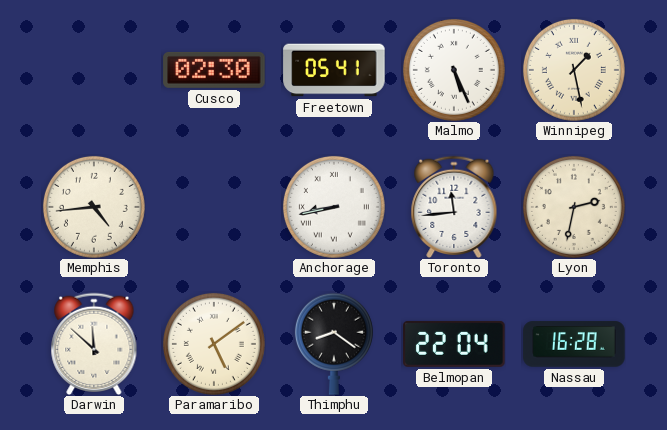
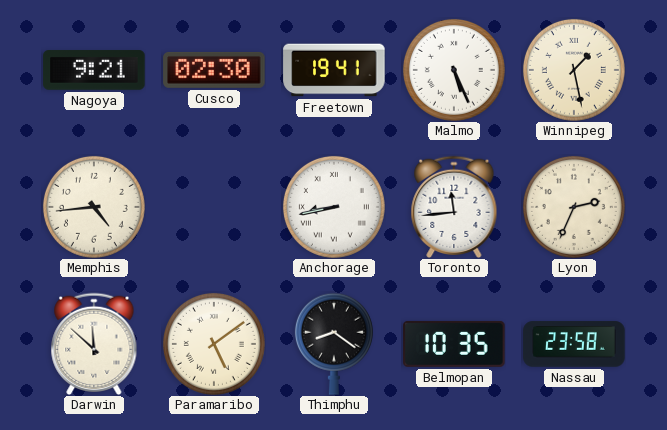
Nagoya: none -> 9:21
Freetown: 05:41 -> 19:41
Lyon: 2:32 -> 2:34
Belmopan: 22:04 -> 10:35
Nassau: 16:28 -> 23:58
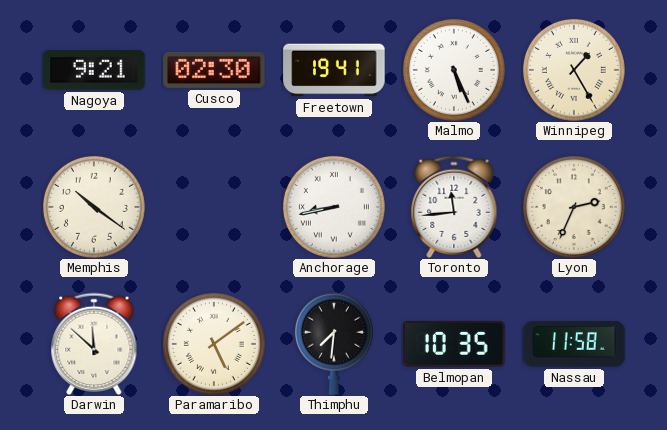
Winnipeg: 1:28 -> 1:25
Memphis: 4:44 -> 10:21
Thimphu: 8:21 -> 7:31
Nassau: 23:58 -> 11:58
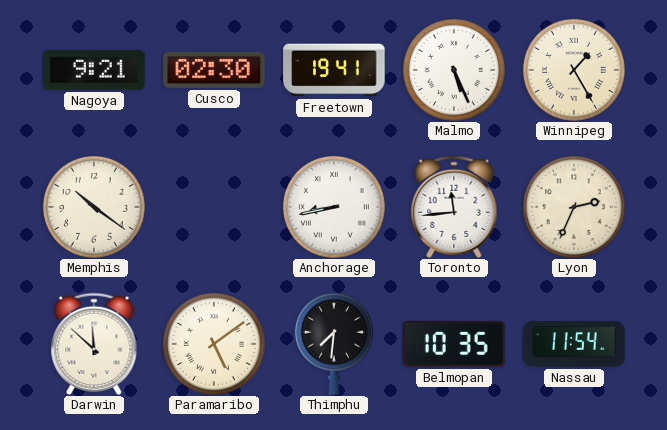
Nassau: 11:58 -> 11:54
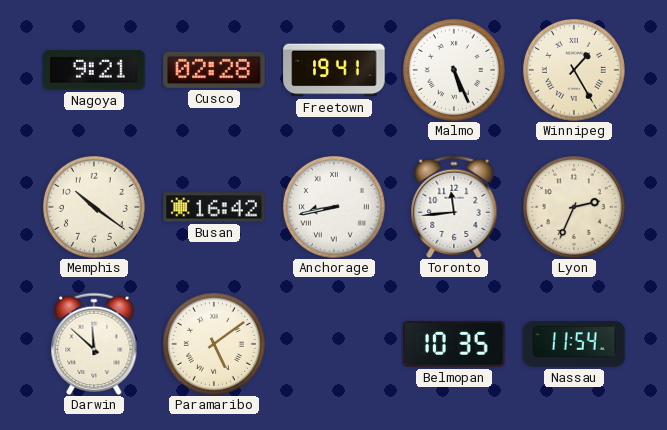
Cusco: 02:30 -> 02:28
Busan: none -> 16:42
Thimphu: 7:31 -> none
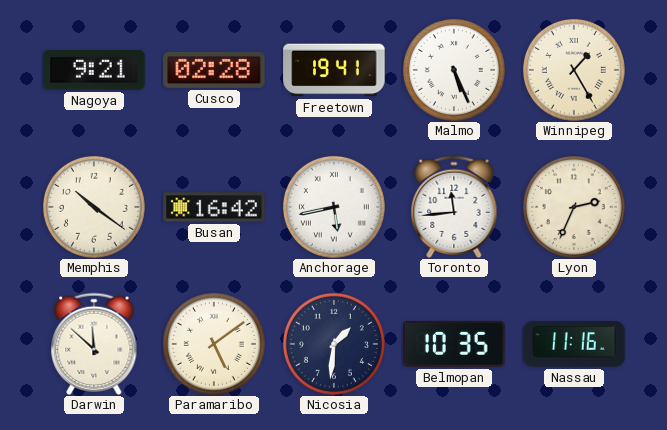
Anchorage: 8:43 -> 5:43
Nicosia: none -> 1:31
Nassau: 11:54 -> 11:16
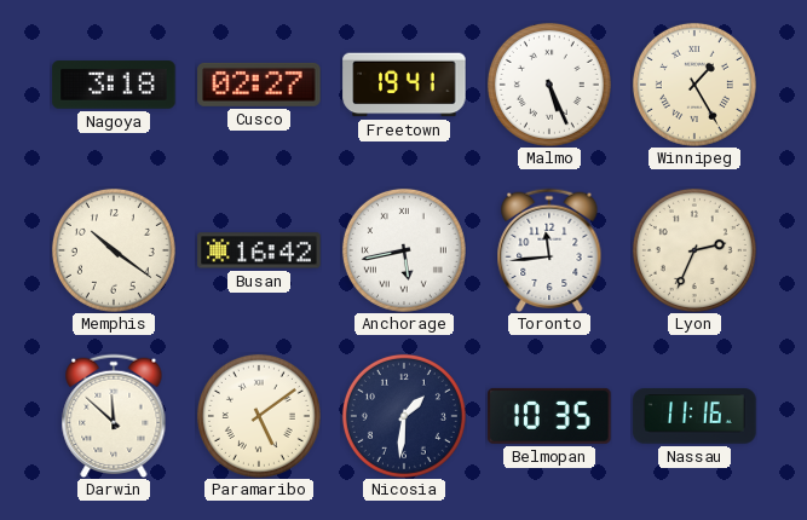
Nagoya: 9:21 -> 3:18
Cusco: 02:28 -> 02:27
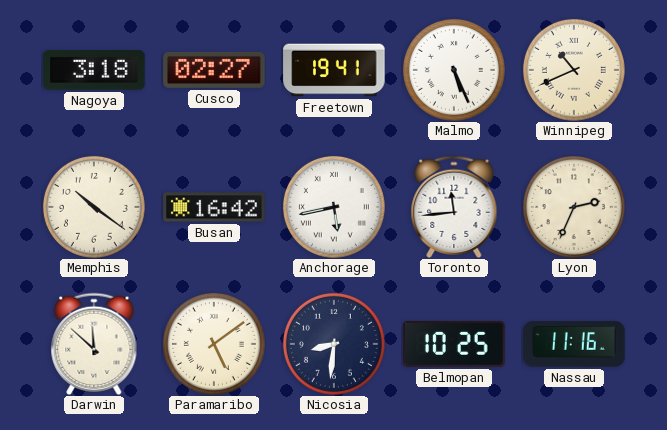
Winnipeg: 1:25 -> 10:41
Nicosia: 1:31 -> 8:31
Belmopan: 10:35 -> 10:25
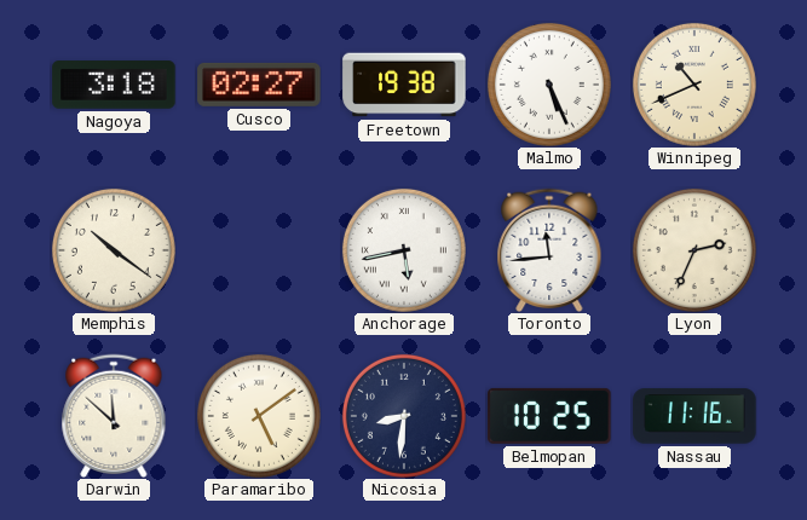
Freetown: 19:41 -> 19:38
Busan: 16:42 -> none
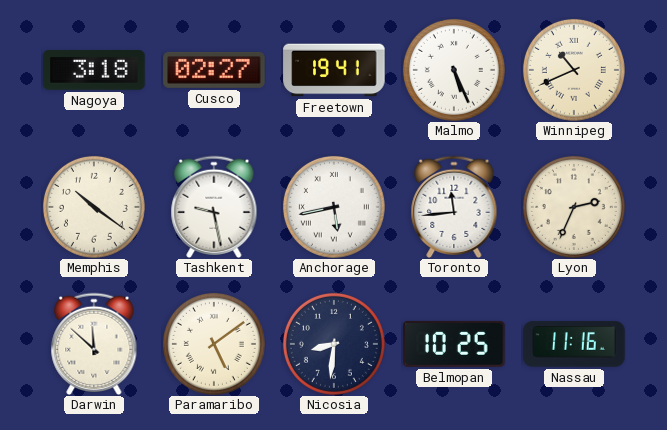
Freetown: 19:38 -> 19:41
Tashkent: none -> 9:28
